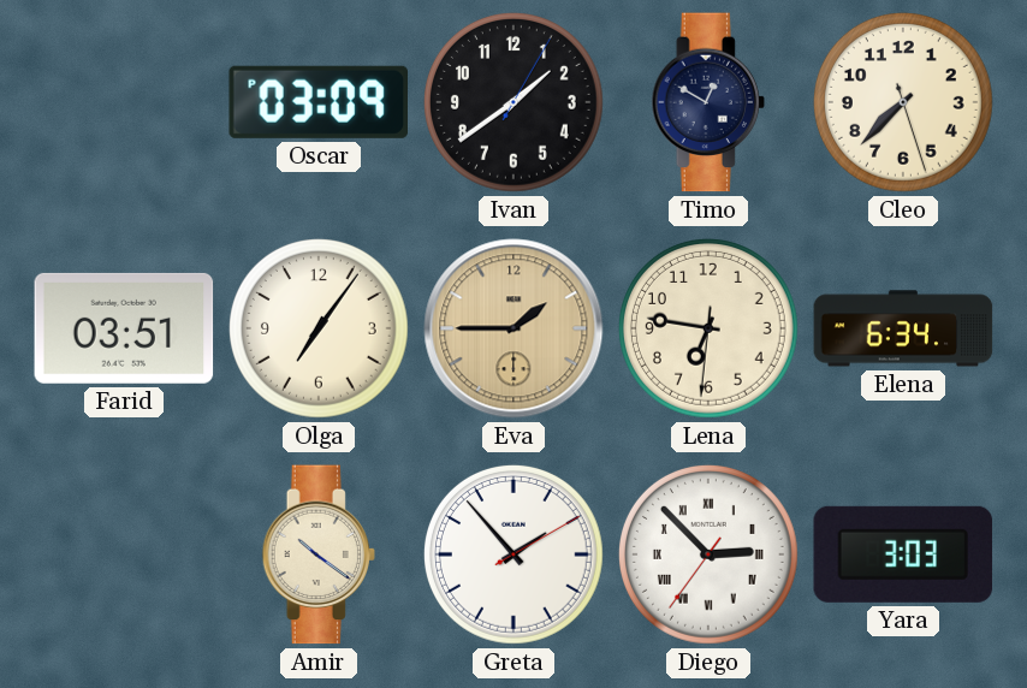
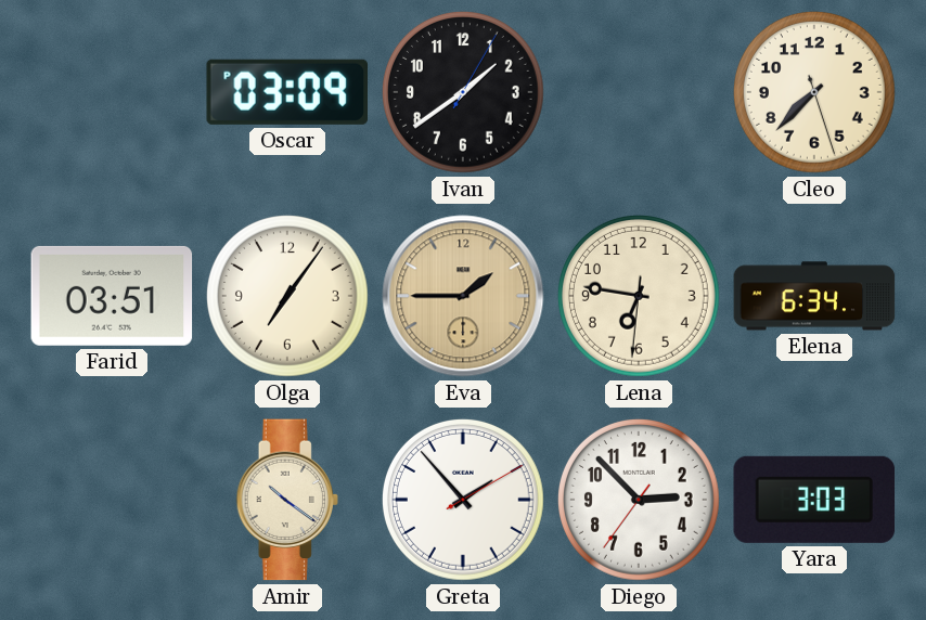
Timo: 12:50 -> none
Diego numerals: Roman -> Arabic
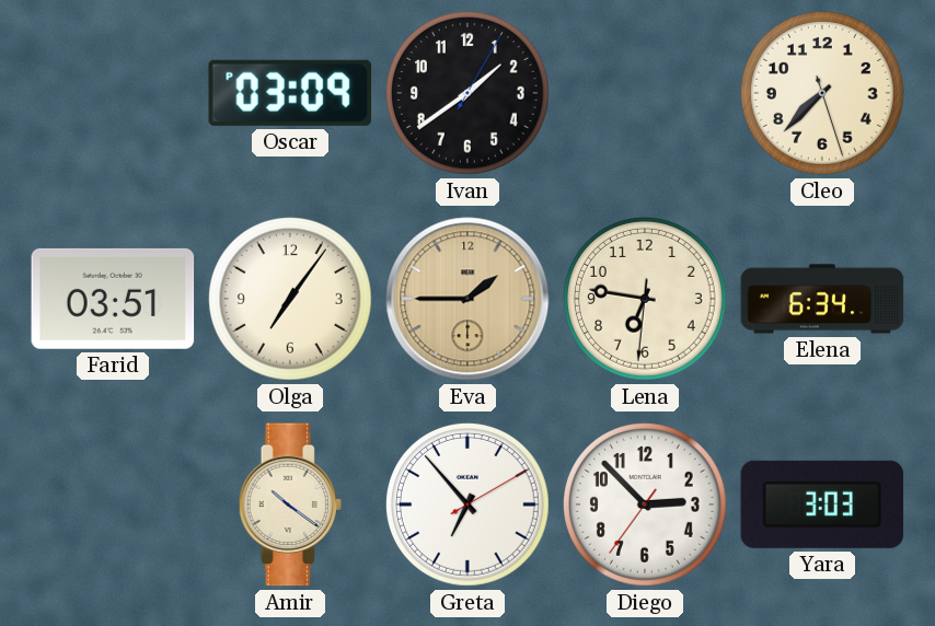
Greta: 1:53 -> 6:53
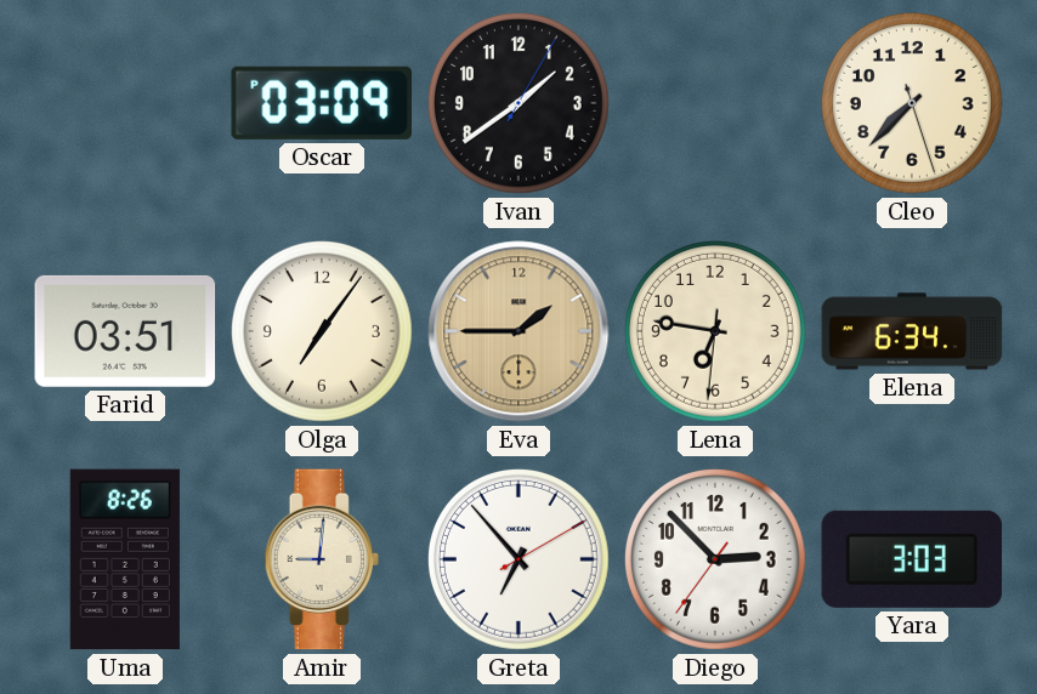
Uma: none -> 8:26
Amir: 10:21 -> 9:01
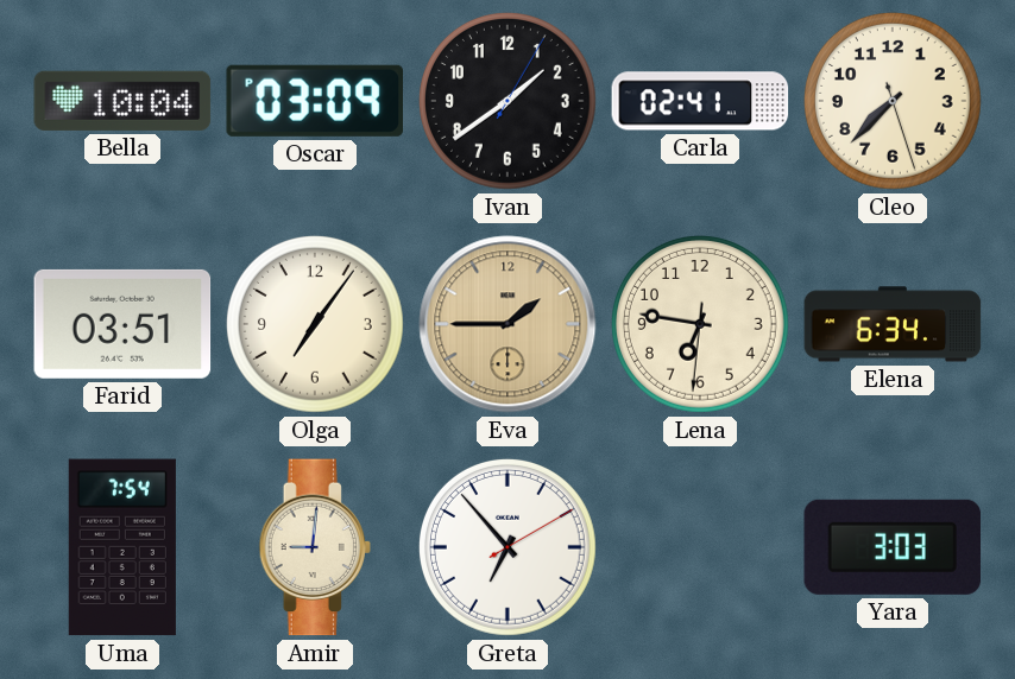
Bella: none -> 10:04
Carla: none -> 02:41
Uma: 8:26 -> 7:54
Diego: 2:52 -> none
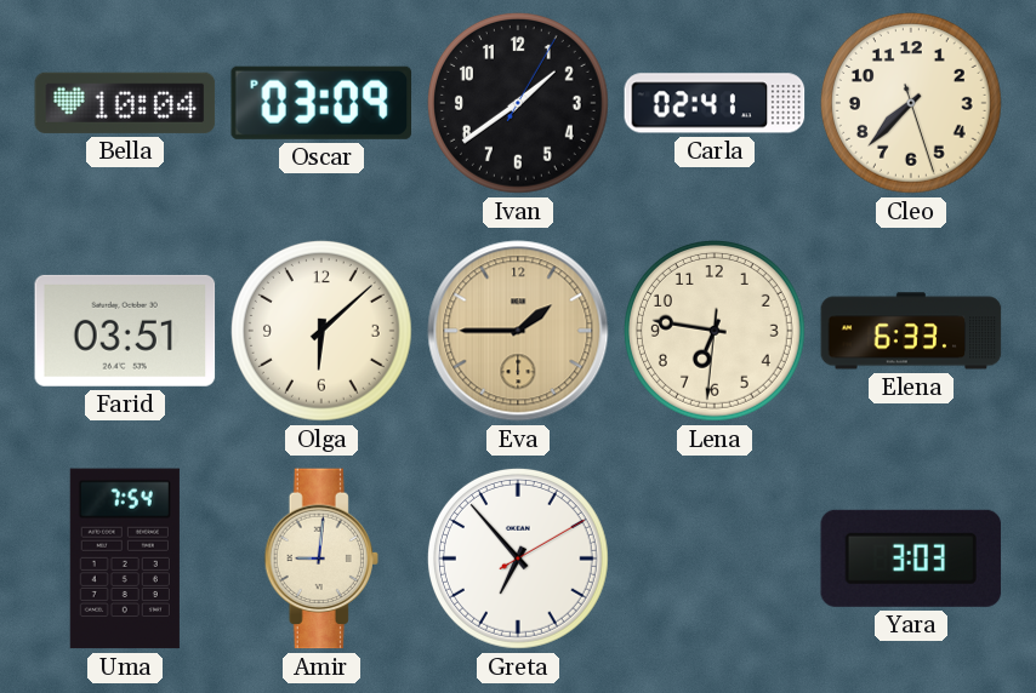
Olga: 7:06 -> 6:08
Elena: 6:34 -> 6:33
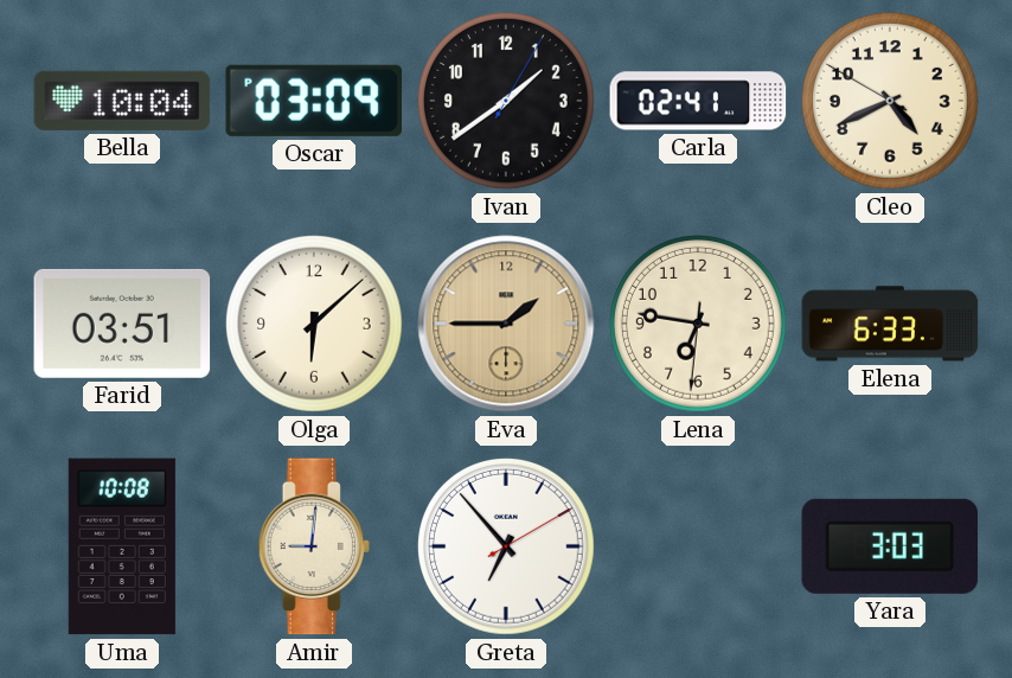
Cleo: 7:37 -> 4:40
Uma: 7:54 -> 10:08
